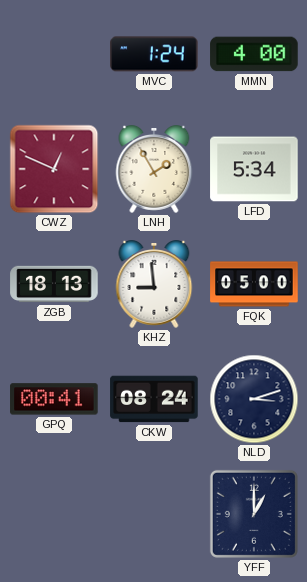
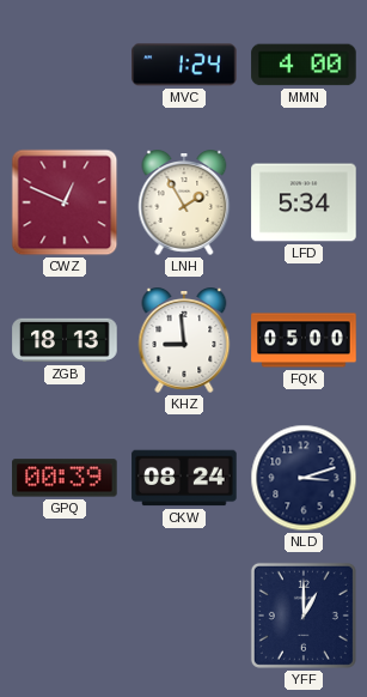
GPQ: 00:41 -> 00:39
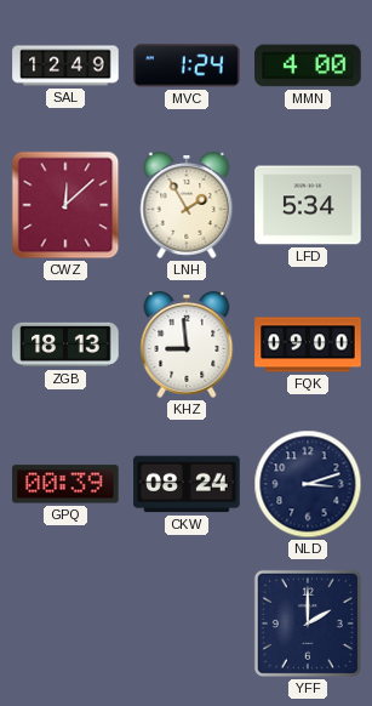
SAL: none -> 12:49
CWZ: 12:49 -> 12:08
FQK: 05:00 -> 09:00
YFF: 1:00 -> 2:00
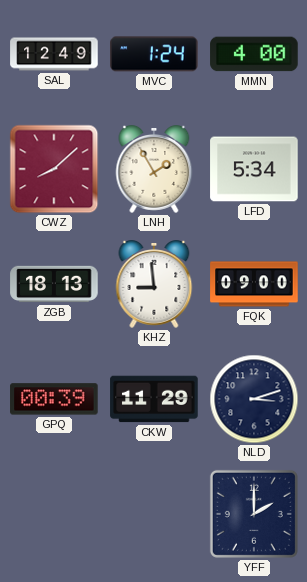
CWZ: 12:08 -> 8:08
CKW: 08:24 -> 11:29
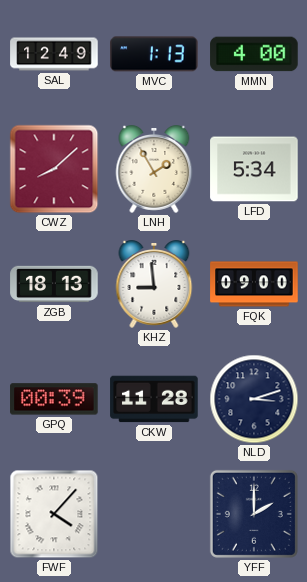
MVC: 1:24 -> 1:13
CKW: 11:29 -> 11:28
FWF: none -> 4:07
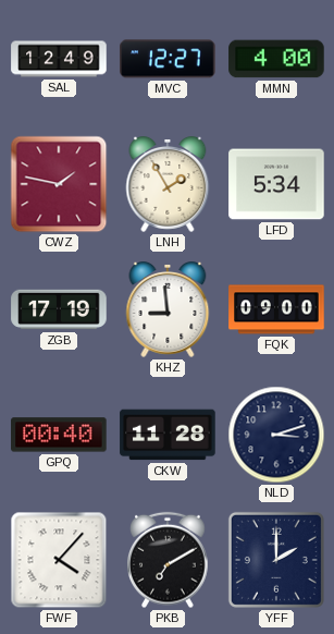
MVC: 1:13 -> 12:27
CWZ: 8:08 -> 1:47
ZGB: 18:13 -> 17:19
GPQ: 00:39 -> 00:40
PKB: none -> 7:10
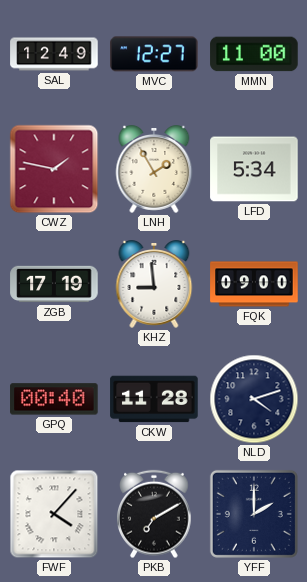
MMN: 4:00 -> 11:00
NLD: 3:12 -> 4:12
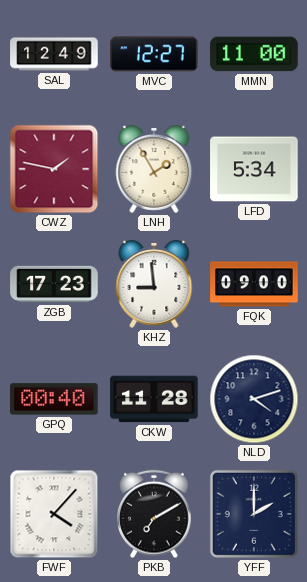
ZGB: 17:19 -> 17:23
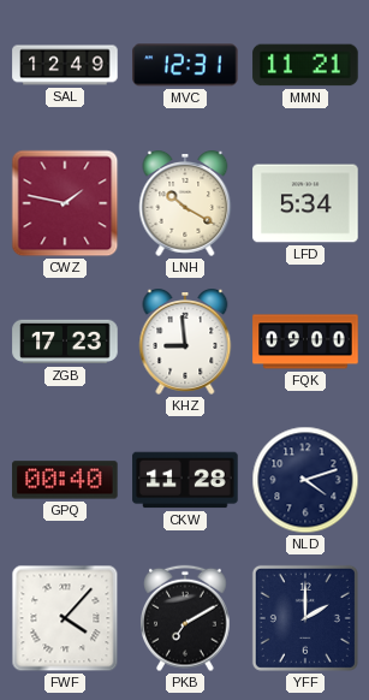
MVC: 12:27 -> 12:31
MMN: 11:00 -> 11:21
LNH: 1:55 -> 10:20
